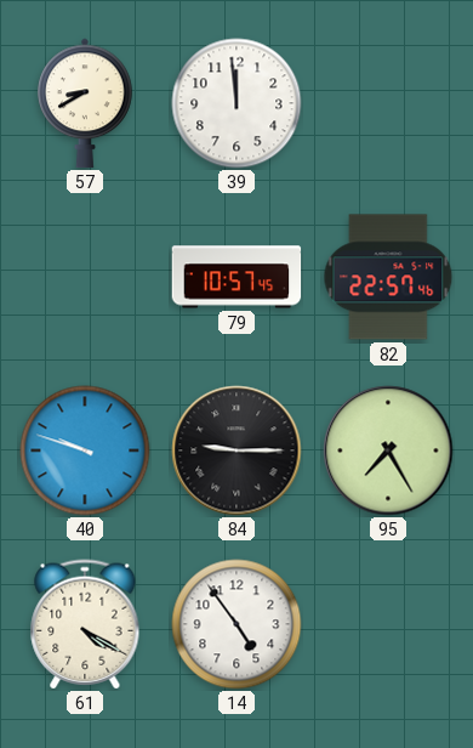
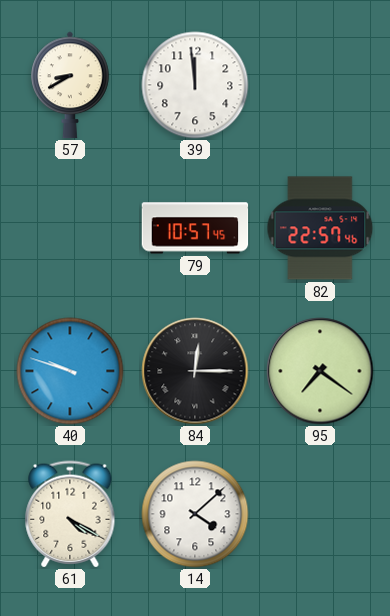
84: 9:15 -> 12:15
95: 7:25 -> 7:21
14: 4:54 -> 4:08
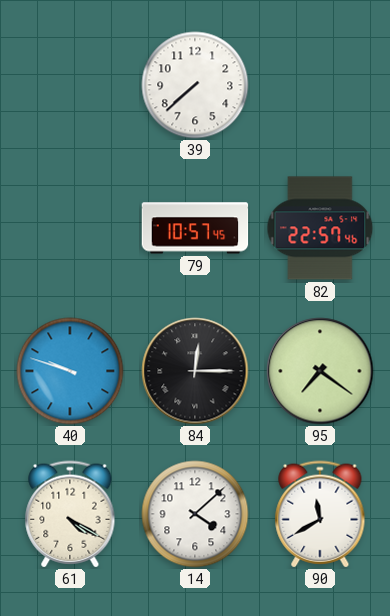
57: 8:40 -> none
39: 11:59 -> 7:38
90: none -> 11:40
